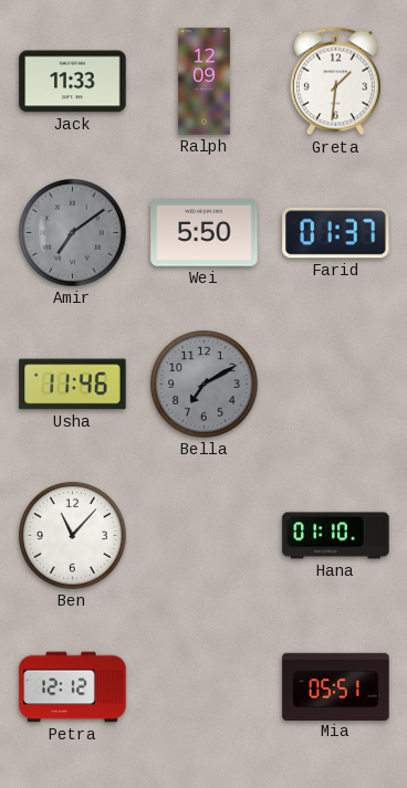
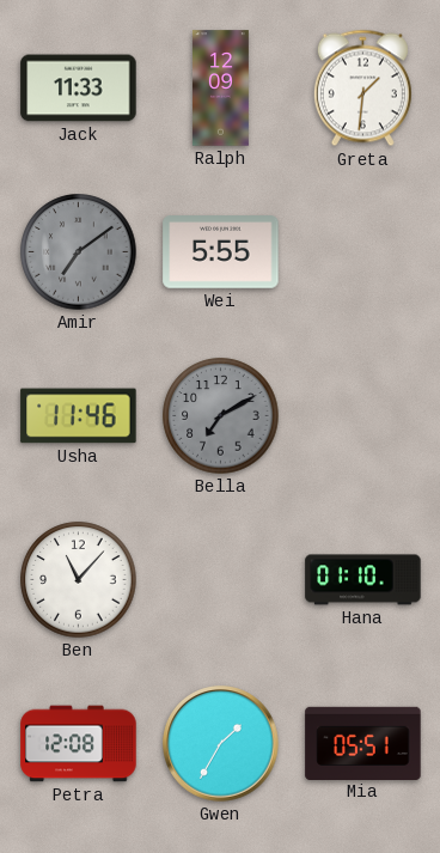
Wei: 5:50 -> 5:55
Farid: 01:37 -> none
Petra: 12:12 -> 12:08
Gwen: none -> 1:35
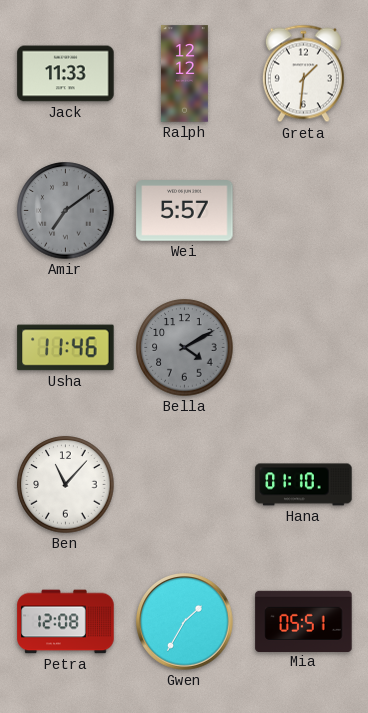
Ralph: 12:09 -> 12:12
Wei: 5:55 -> 5:57
Bella: 7:10 -> 4:10
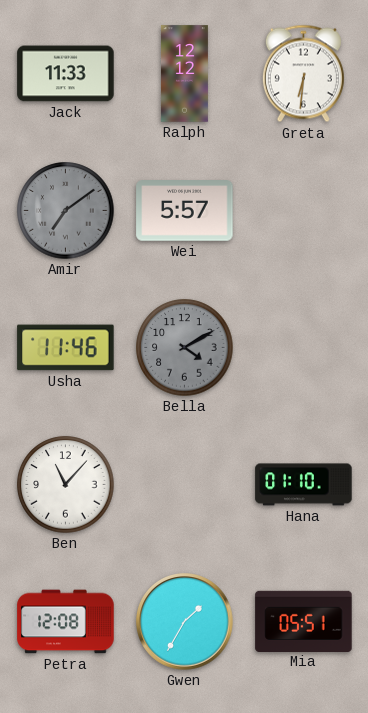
Greta: 1:31 -> 6:31
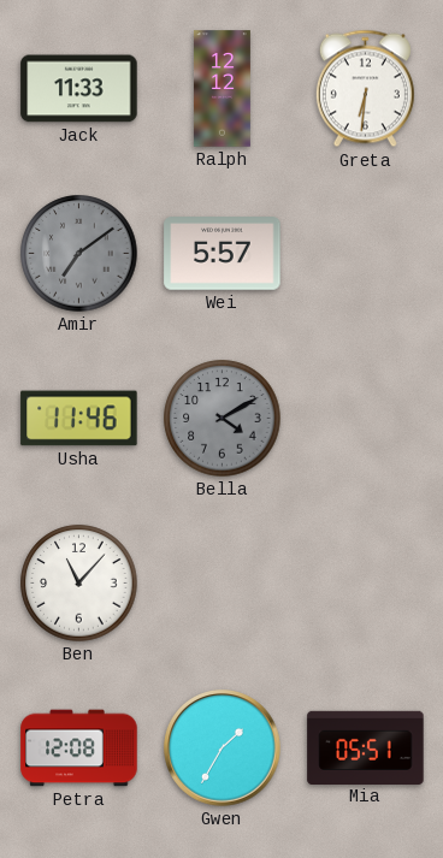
Hana: 01:10 -> none
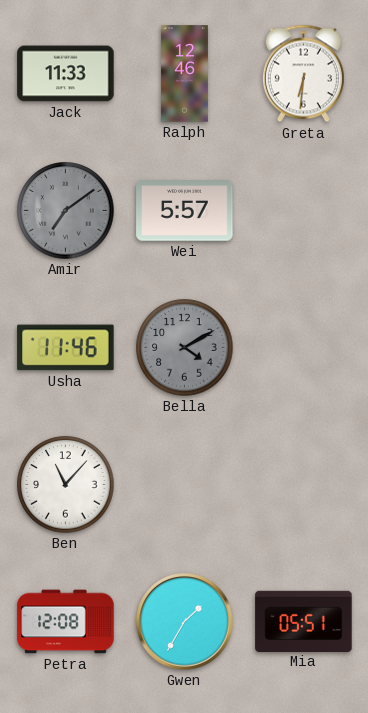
Ralph: 12:12 -> 12:46
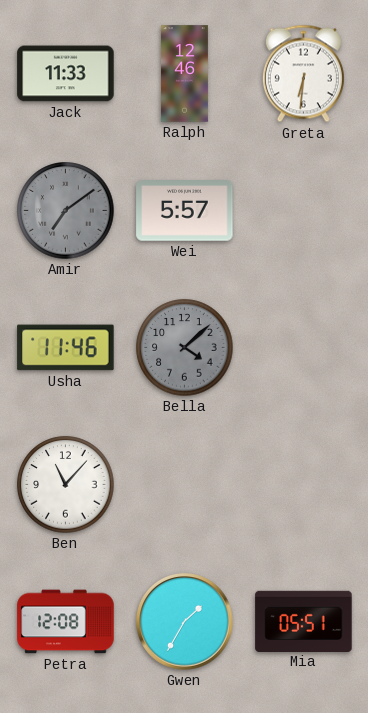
Bella: 4:10 -> 4:08
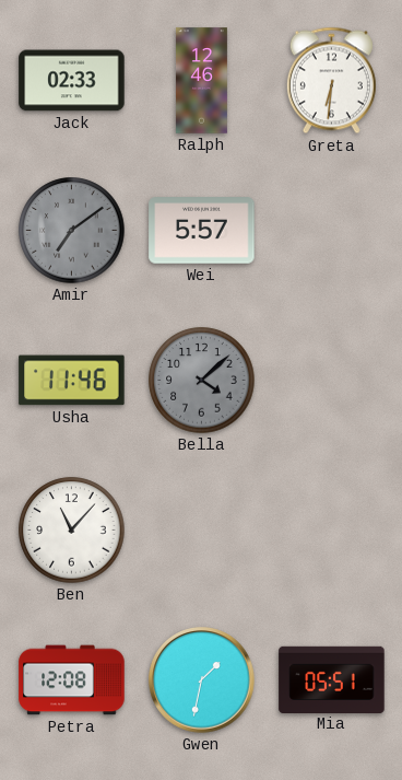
Jack: 11:33 -> 02:33
Gwen: 1:35 -> 1:32
